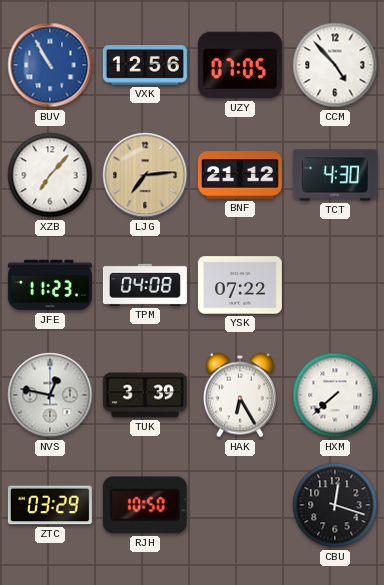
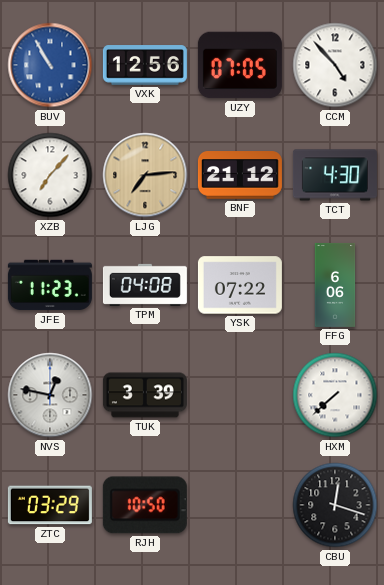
FFG: none -> 6:06
HAK: 6:25 -> none
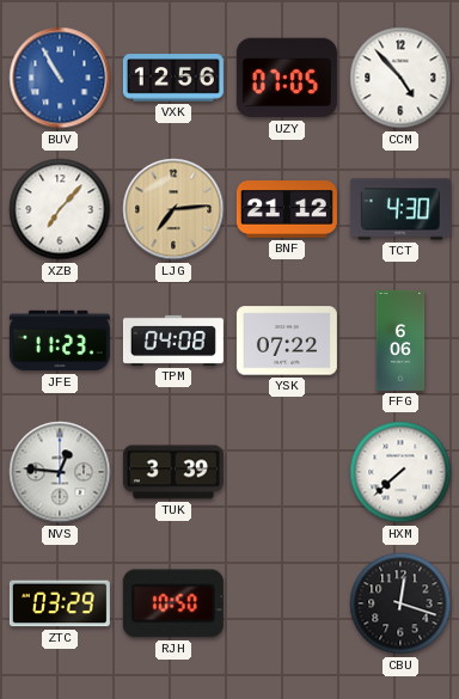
NVS: 12:47 -> 12:46
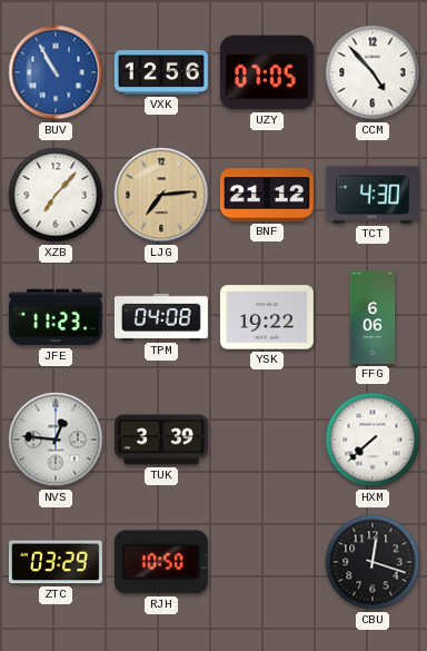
YSK: 07:22 -> 19:22
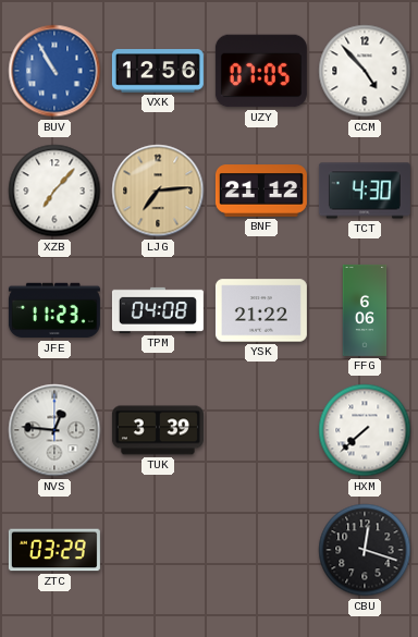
YSK: 19:22 -> 21:22
RJH: 10:50 -> none
